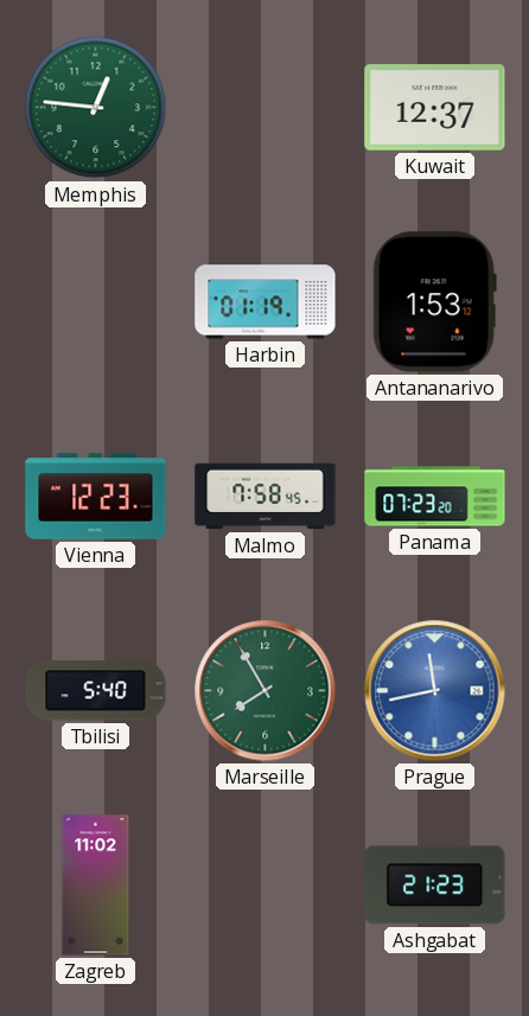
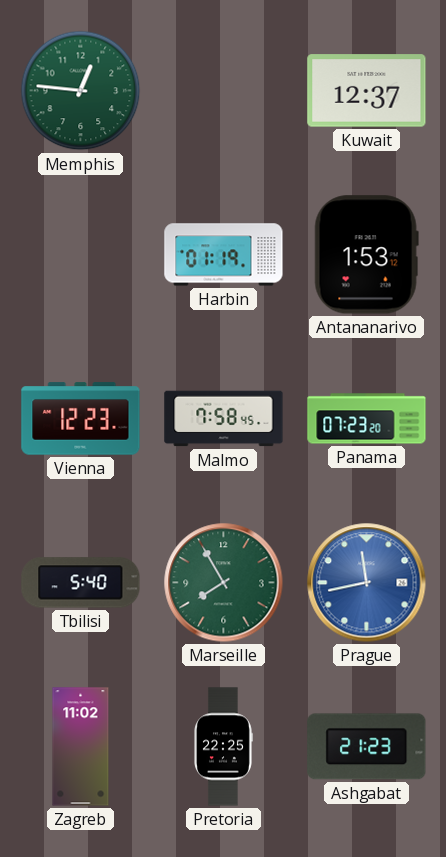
Pretoria: none -> 22:25
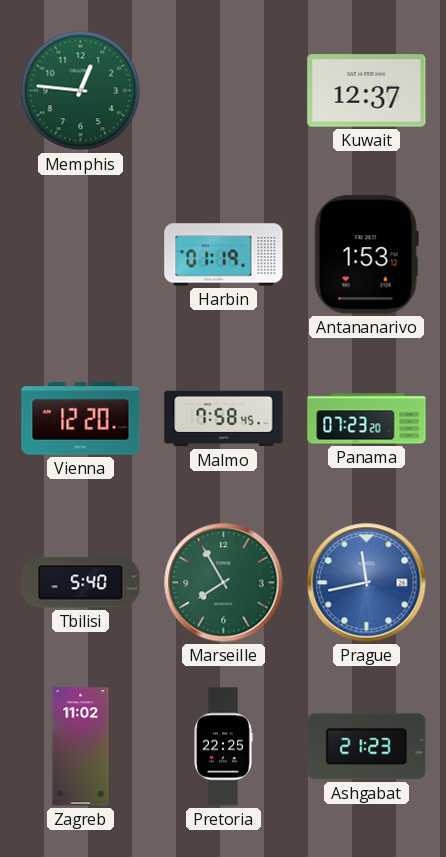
Vienna: 12:23 -> 12:20
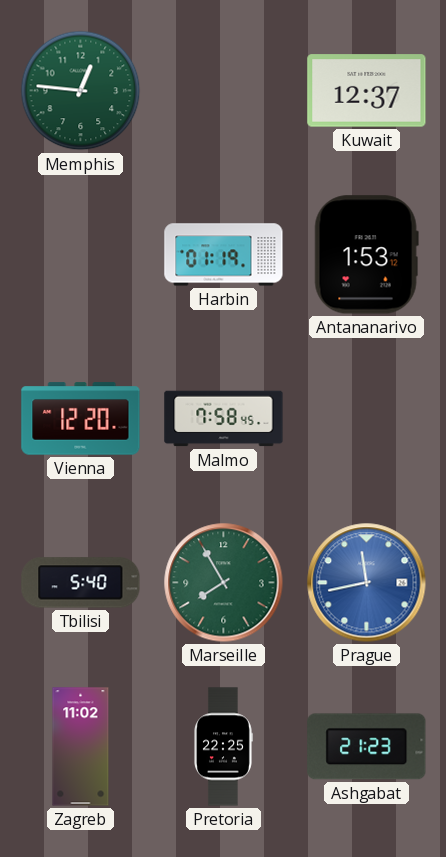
Panama: 07:23 -> none
